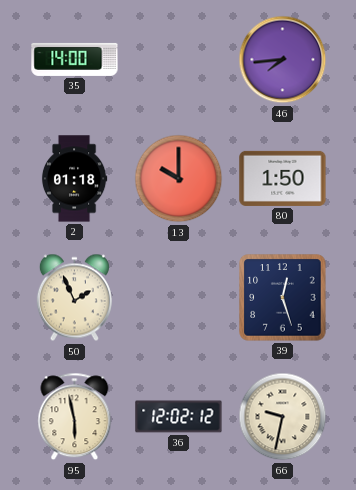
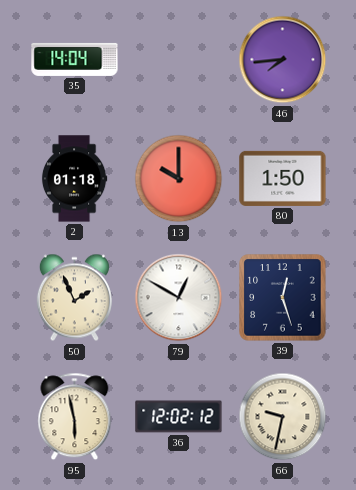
35: 14:00 -> 14:04
79: none -> 12:50
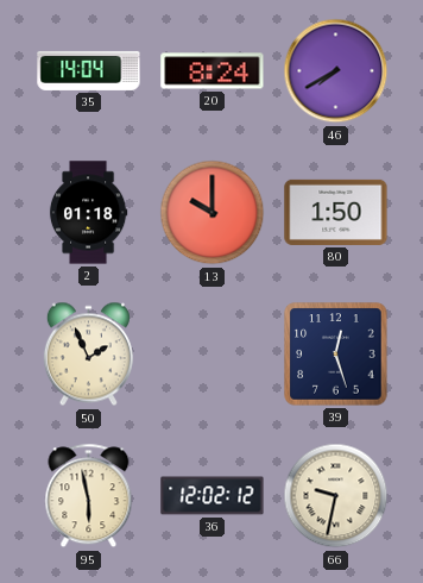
20: none -> 8:24
46: 7:44 -> 7:40
79: 12:50 -> none
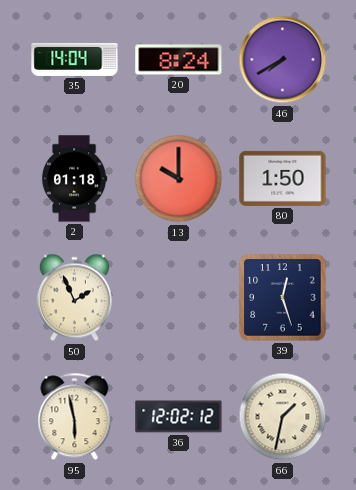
66: 9:32 -> 1:32
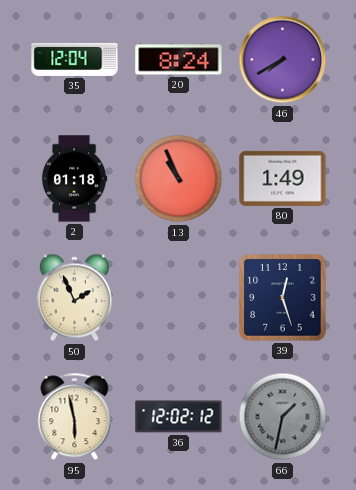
35: 14:04 -> 12:04
13: 10:00 -> 10:56
80: 1:50 -> 1:49
66 dial: cream -> grey
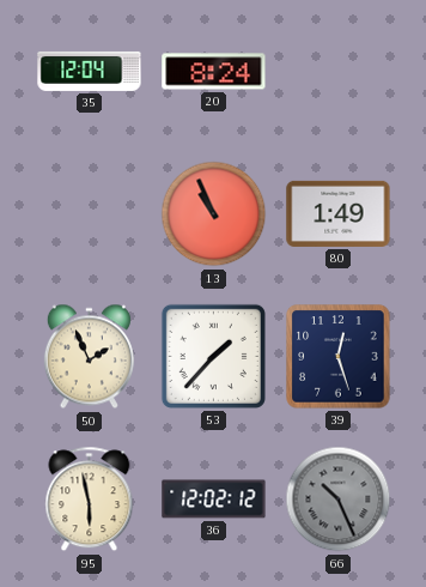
46: 7:40 -> none
2: 01:18 -> none
53: none -> 1:37
66: 1:32 -> 10:26
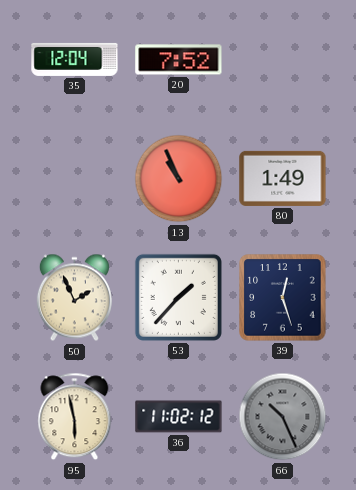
20: 8:24 -> 7:52
36: 12:02 -> 11:02
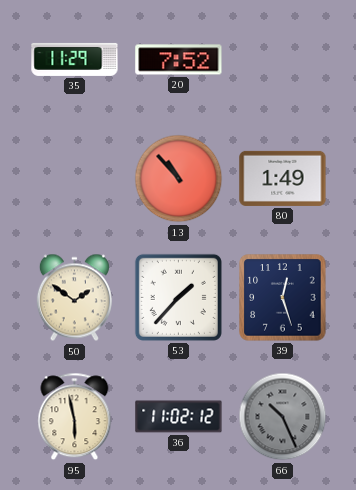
35: 12:04 -> 11:29
13: 10:56 -> 10:53
50: 1:56 -> 1:51
